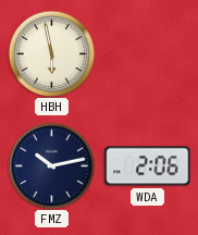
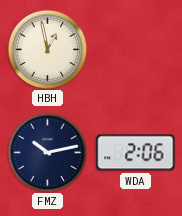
HBH: 5:58 -> 12:58
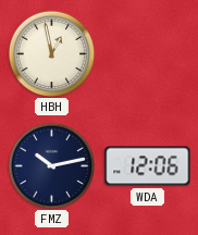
WDA: 2:06 -> 12:06
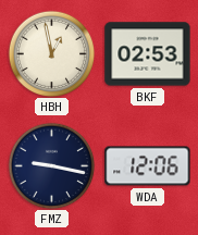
BKF: none -> 02:53
FMZ: 10:13 -> 9:17
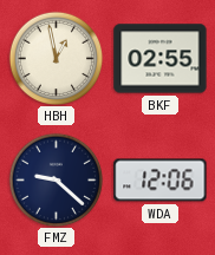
BKF: 02:53 -> 02:55
FMZ: 9:17 -> 9:22
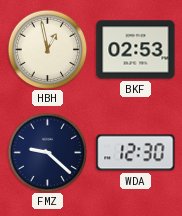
BKF: 02:55 -> 02:53
WDA: 12:06 -> 12:30
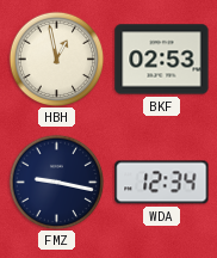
FMZ: 9:22 -> 9:17
WDA: 12:30 -> 12:34
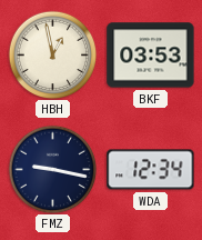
BKF: 02:53 -> 03:53
